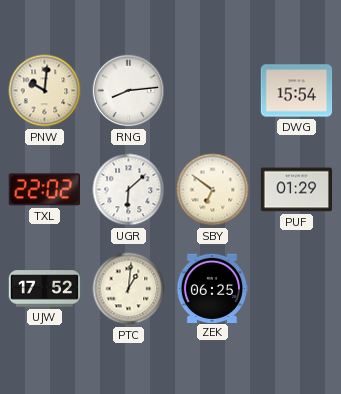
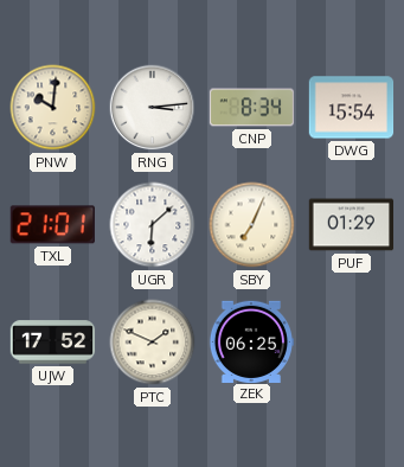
RNG: 8:14 -> 3:14
CNP: none -> 8:34
TXL: 22:02 -> 21:01
SBY: 6:51 -> 7:04
PTC: 1:01 -> 1:49
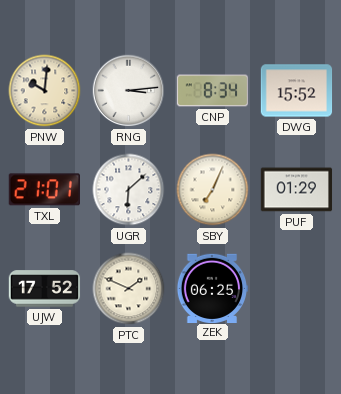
DWG: 15:54 -> 15:52
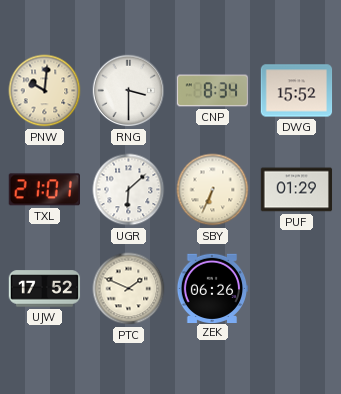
RNG: 3:14 -> 3:30
SBY: 7:04 -> 6:34
ZEK: 06:25 -> 06:26
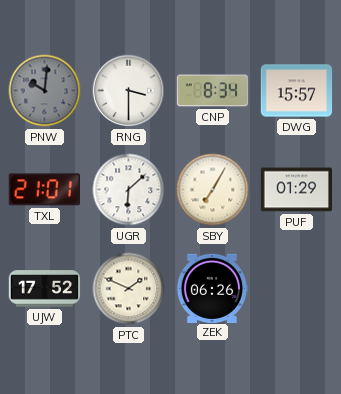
PNW dial: cream -> grey
DWG: 15:52 -> 15:57
SBY: 6:34 -> 7:05
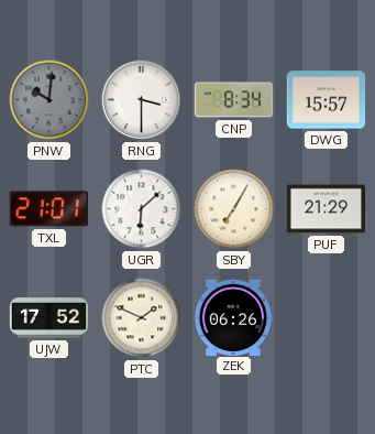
PUF: 01:29 -> 21:29
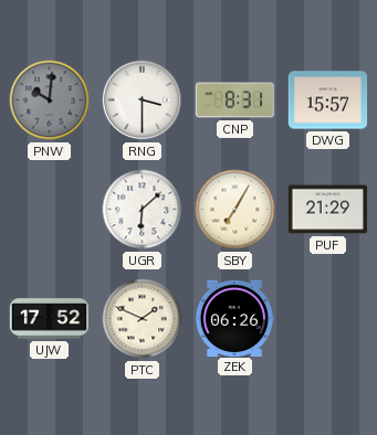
CNP: 8:34 -> 8:31
TXL: 21:01 -> none
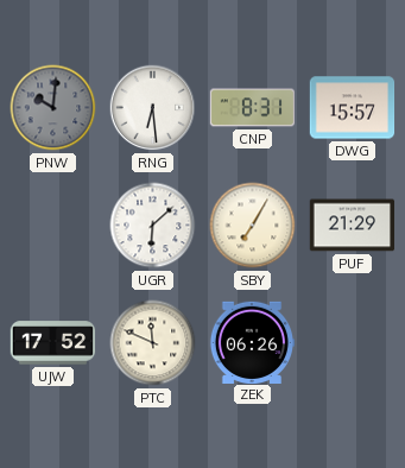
RNG: 3:30 -> 6:29
PTC: 1:49 -> 11:49
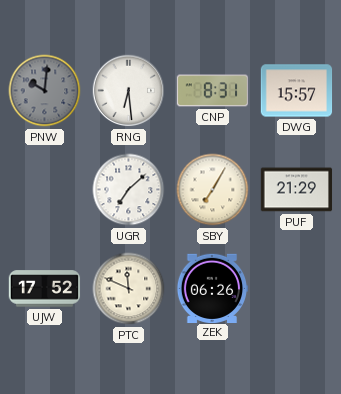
UGR: 6:08 -> 7:08
